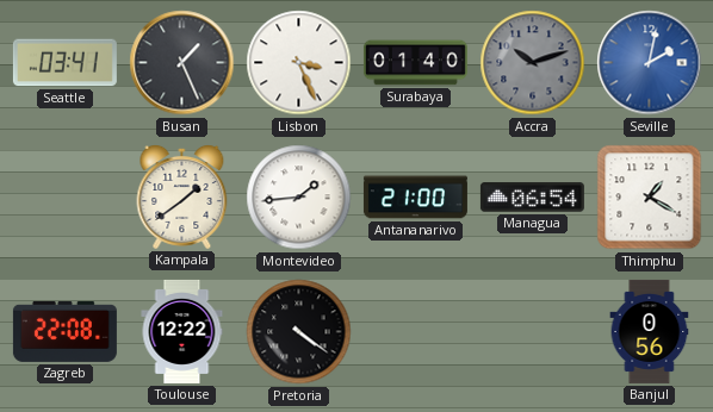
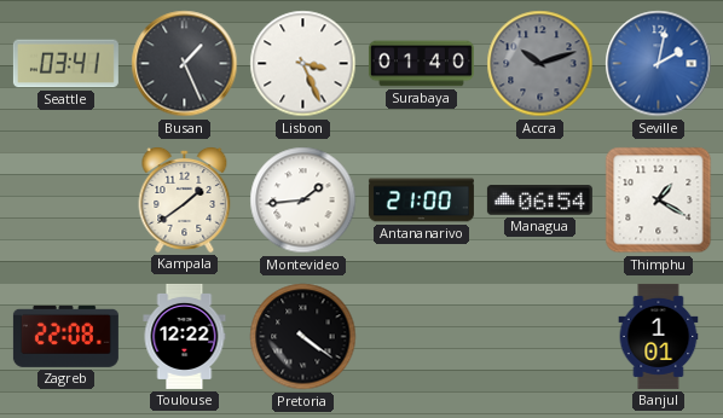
Banjul: 0:56 -> 1:01
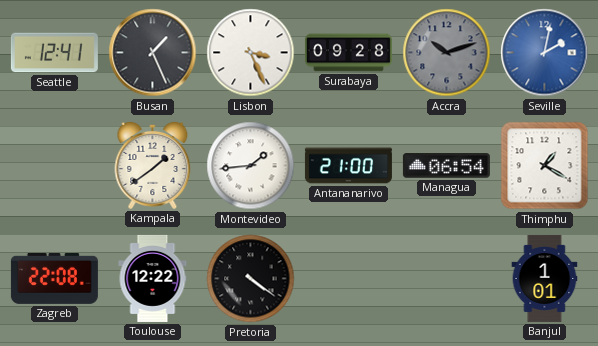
Seattle: 03:41 -> 12:41
Surabaya: 01:40 -> 09:28
